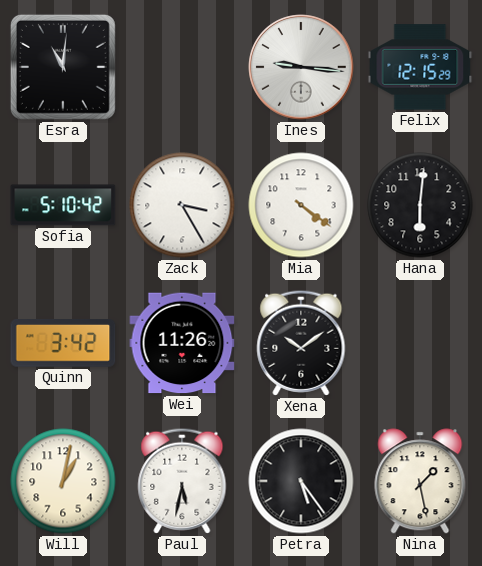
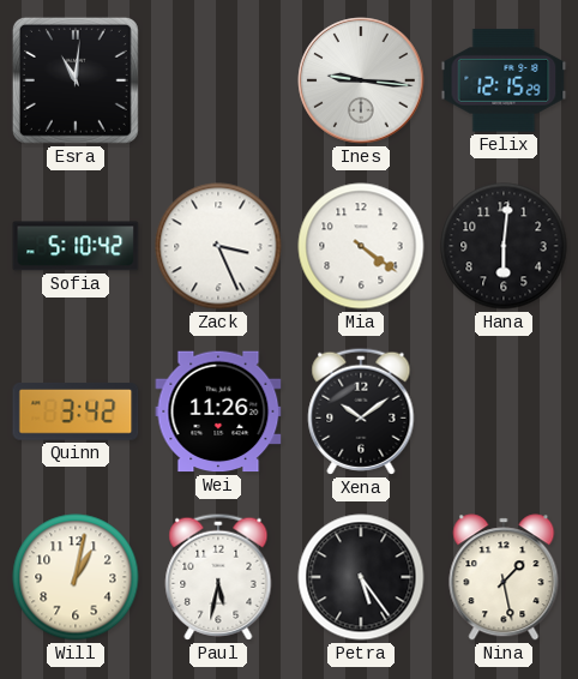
Zack: 3:25 -> 3:26
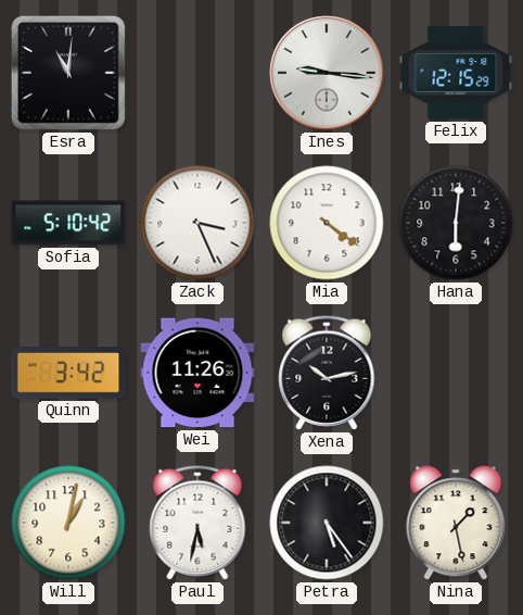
Xena: 10:09 -> 10:13
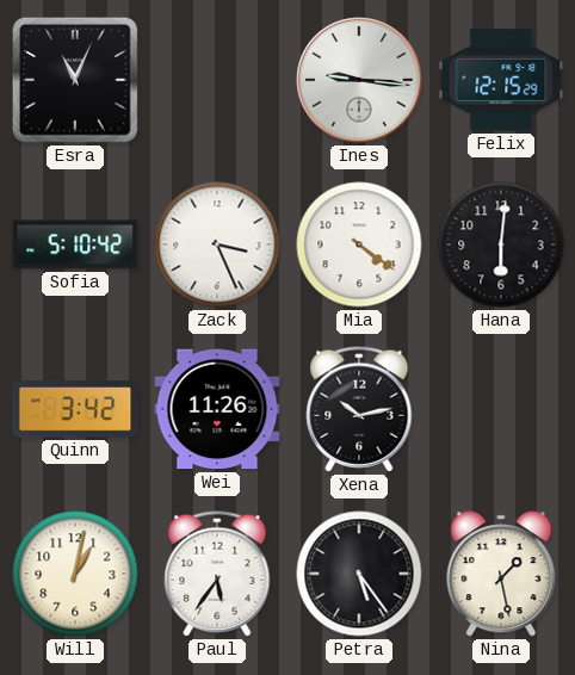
Esra: 11:01 -> 11:04
Paul: 5:32 -> 5:36
